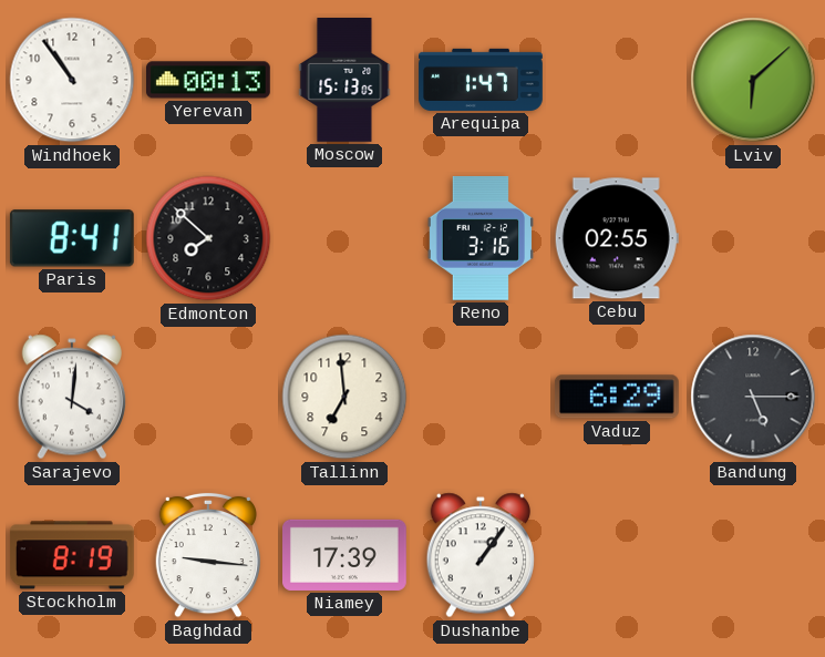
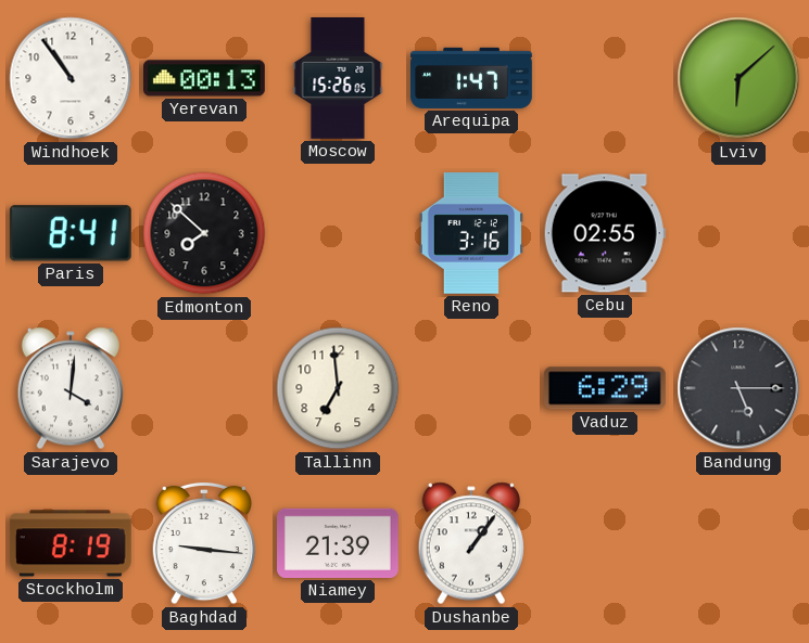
Moscow: 15:13 -> 15:26
Niamey: 17:39 -> 21:39
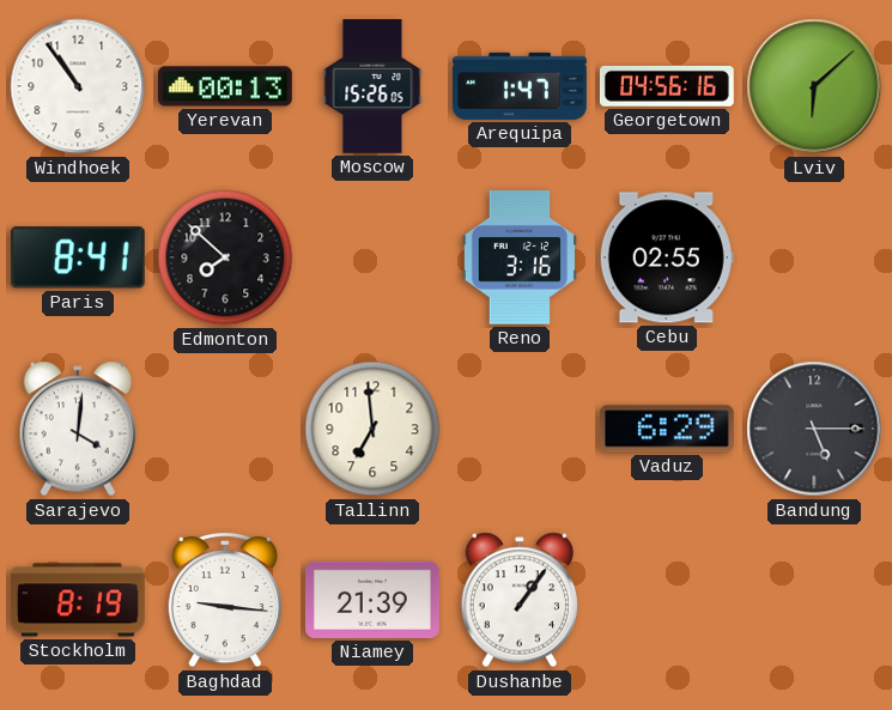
Georgetown: none -> 04:56
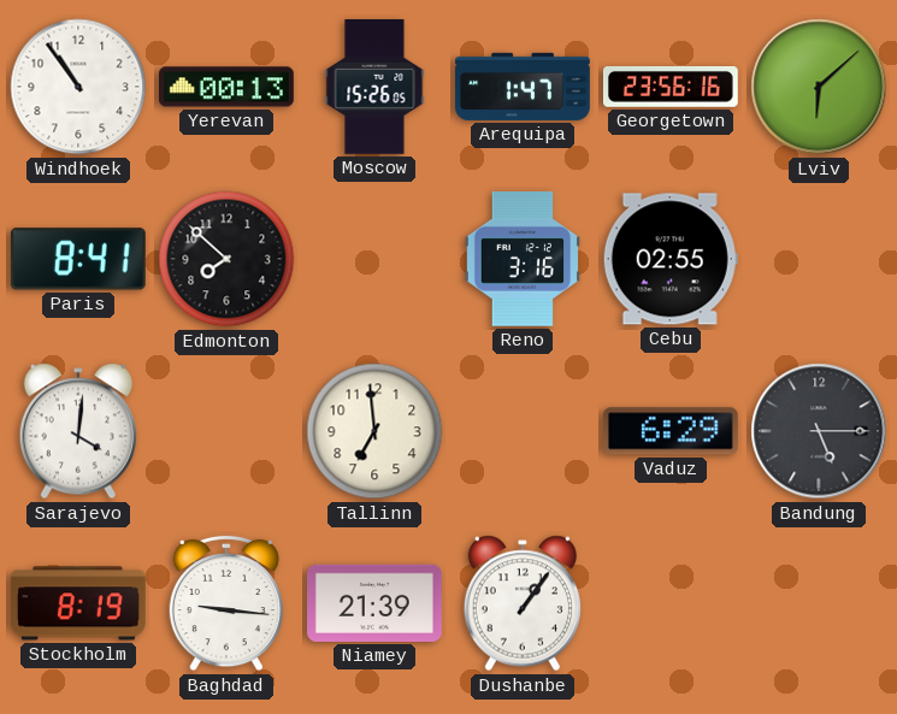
Georgetown: 04:56 -> 23:56
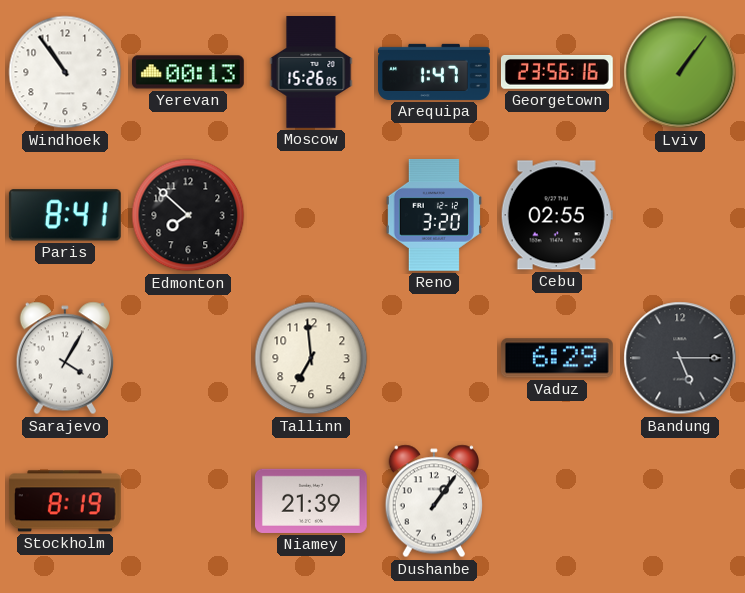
Lviv: 6:08 -> 1:06
Reno: 3:16 -> 3:20
Sarajevo: 4:01 -> 4:05
Baghdad: 9:16 -> none
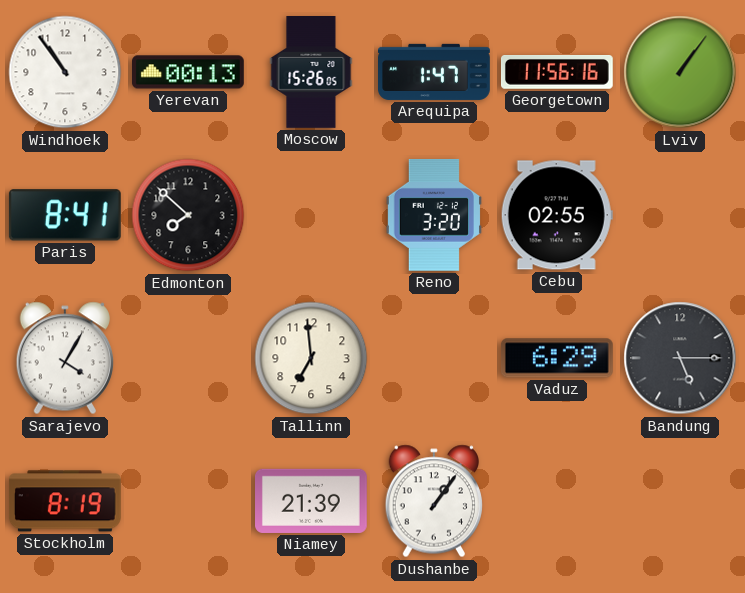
Georgetown: 23:56 -> 11:56
